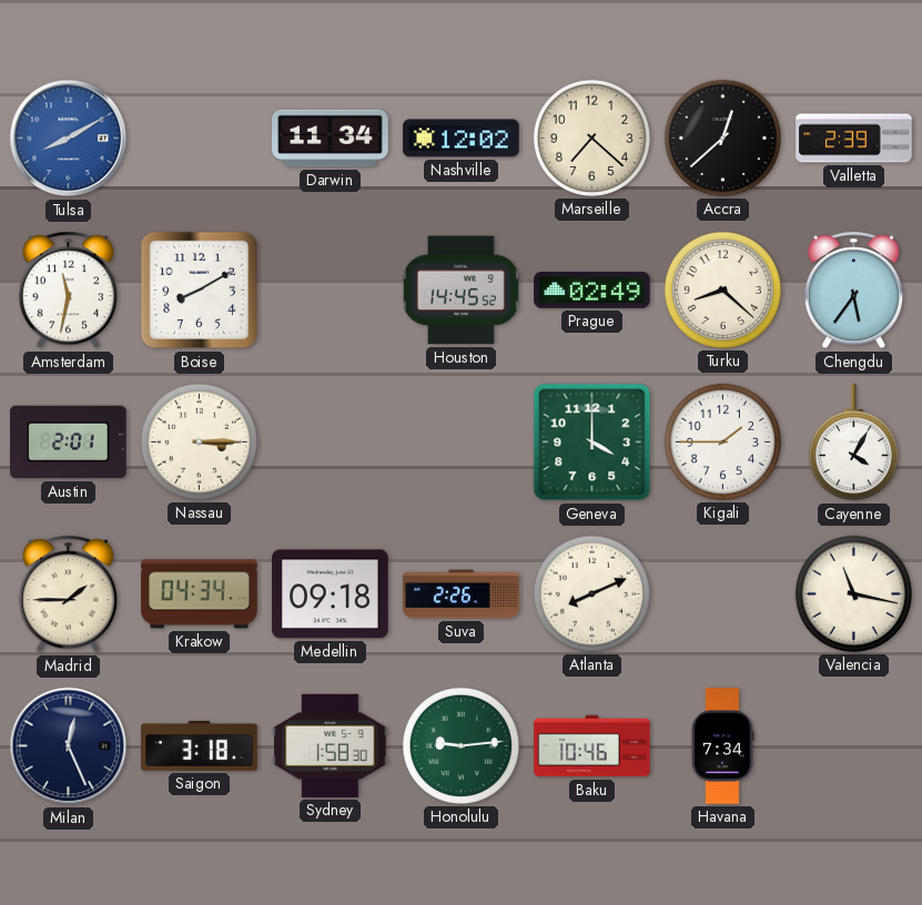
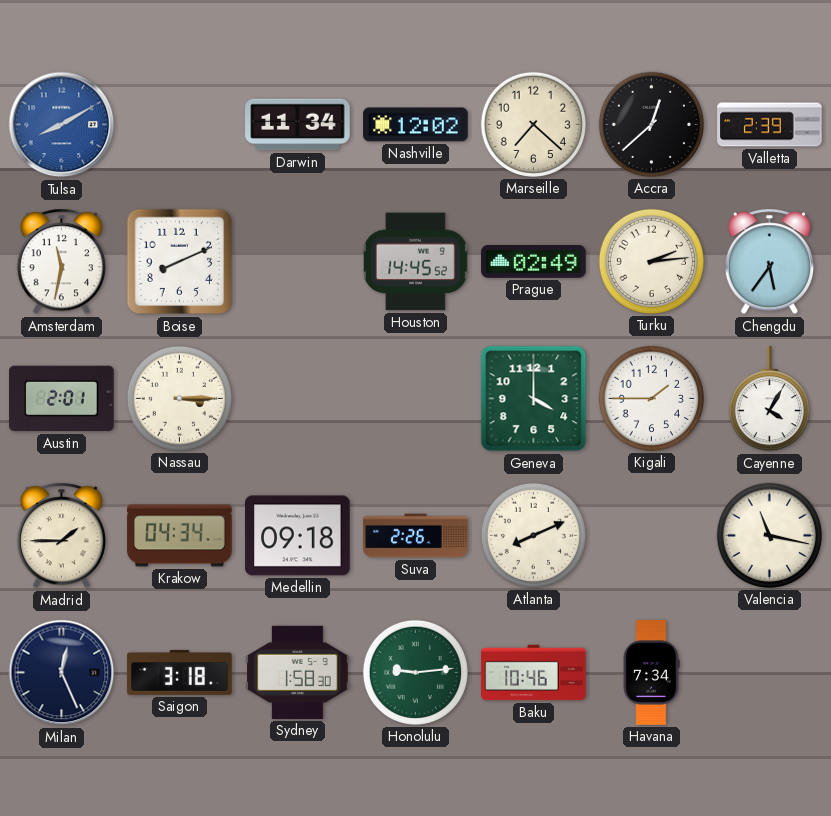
Boise: 8:10 -> 8:11
Turku: 8:22 -> 2:14
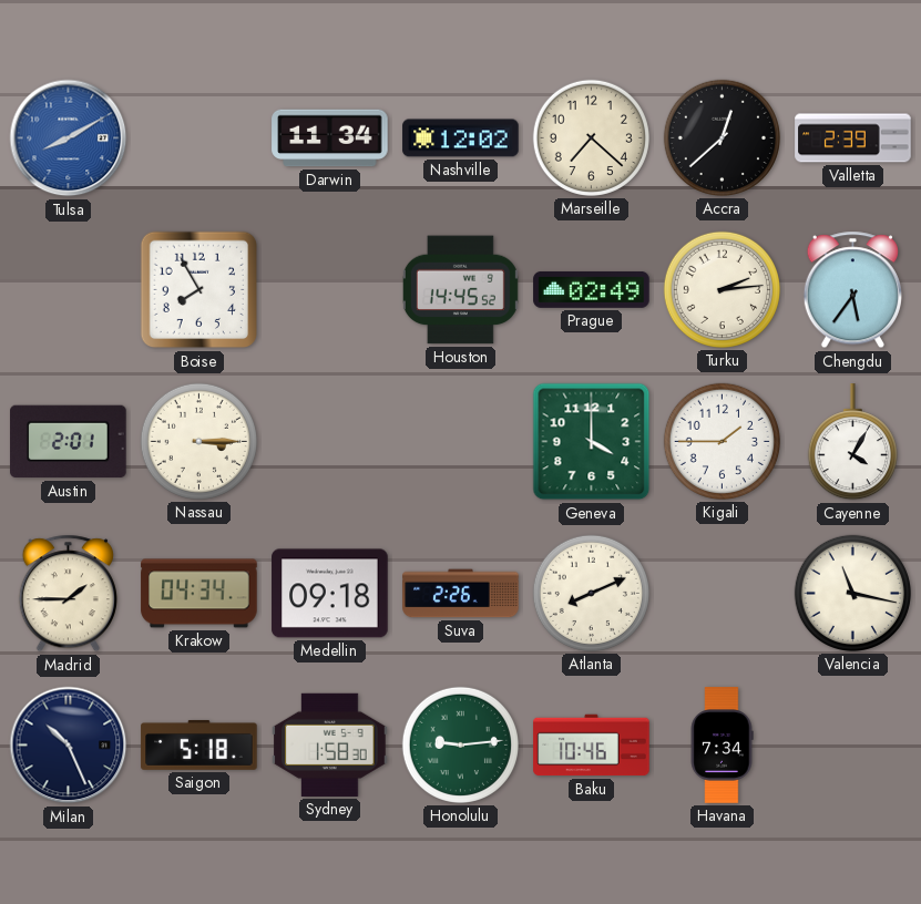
Amsterdam: 11:32 -> none
Boise: 8:11 -> 7:55
Milan: 12:26 -> 10:26
Saigon: 3:18 -> 5:18
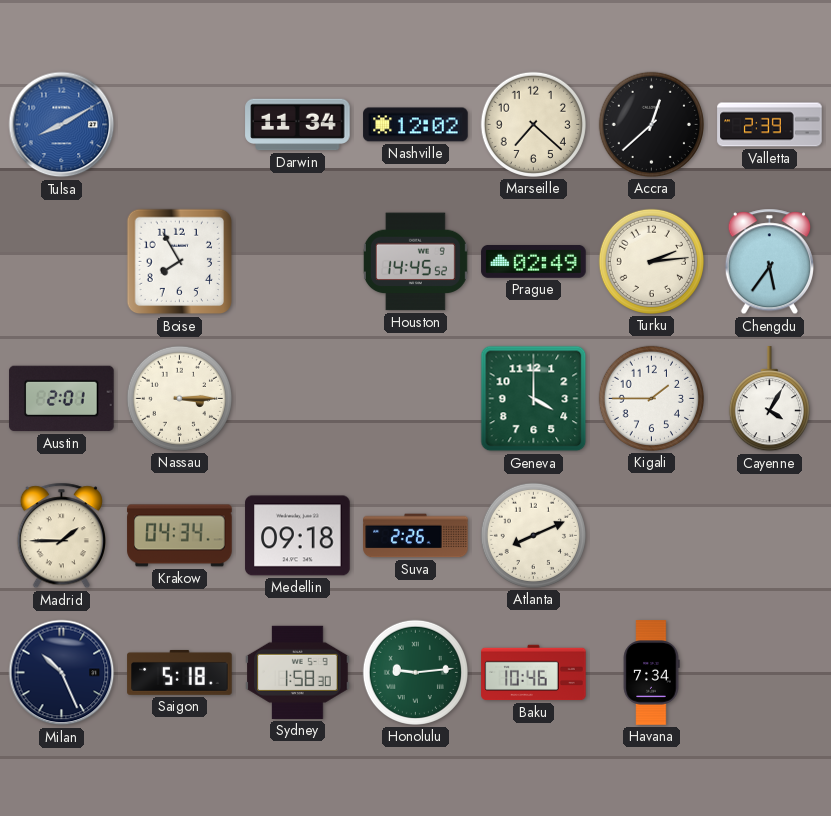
Valencia: 11:17 -> none
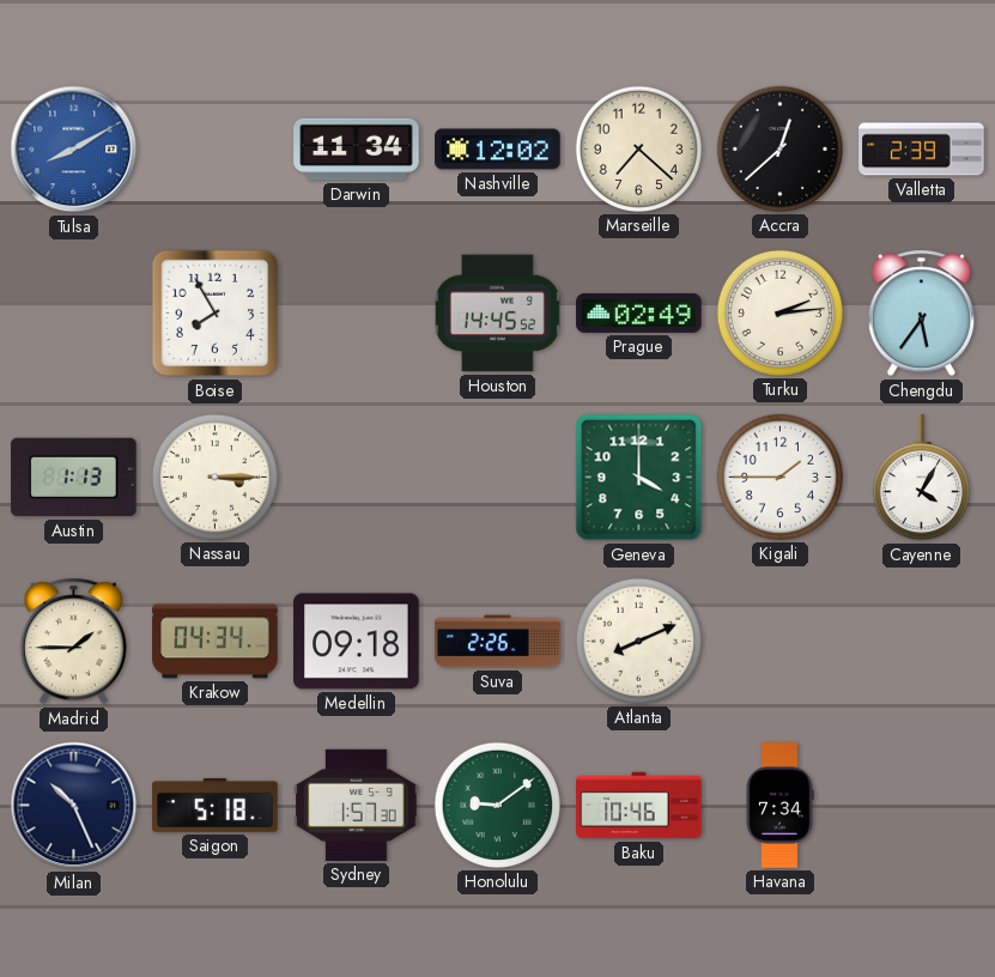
Austin: 2:01 -> 1:13
Sydney: 1:58 -> 1:57
Honolulu: 9:14 -> 9:09
